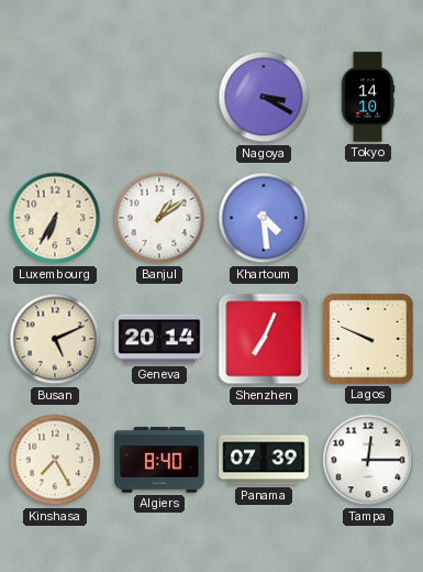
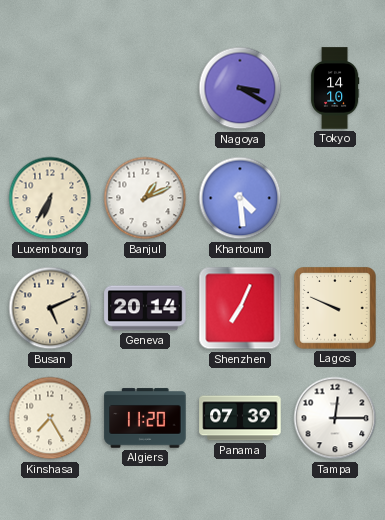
Banjul: 1:09 -> 1:11
Algiers: 8:40 -> 11:20
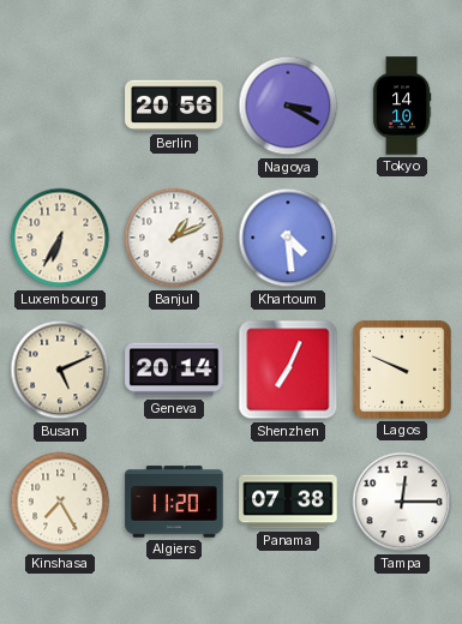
Berlin: none -> 20:56
Panama: 07:39 -> 07:38
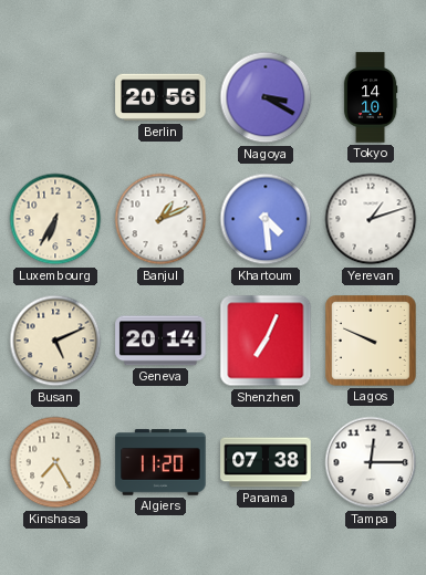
Yerevan: none -> 1:12
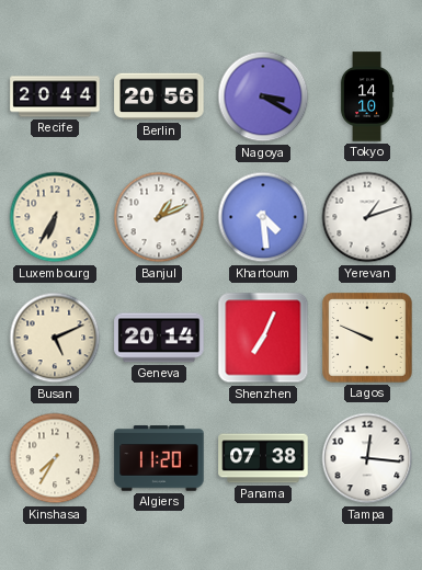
Recife: none -> 20:44
Kinshasa: 7:25 -> 7:35
Tampa: 12:15 -> 12:16
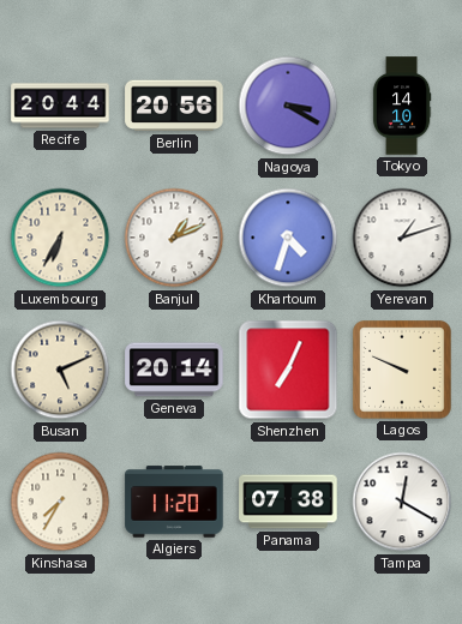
Khartoum: 4:29 -> 4:33
Tampa: 12:16 -> 12:20
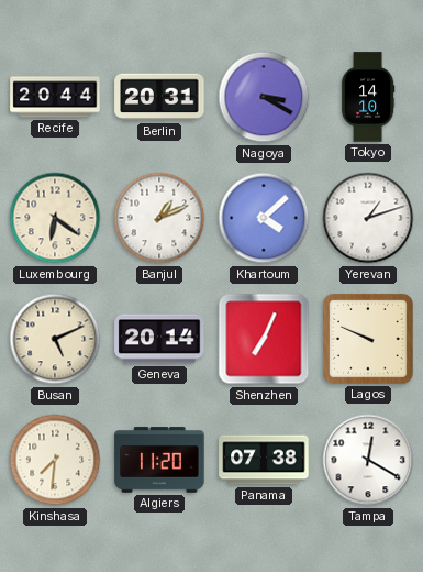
Berlin: 20:56 -> 20:31
Luxembourg: 6:35 -> 6:21
Khartoum: 4:33 -> 4:08
Kinshasa: 7:35 -> 7:31
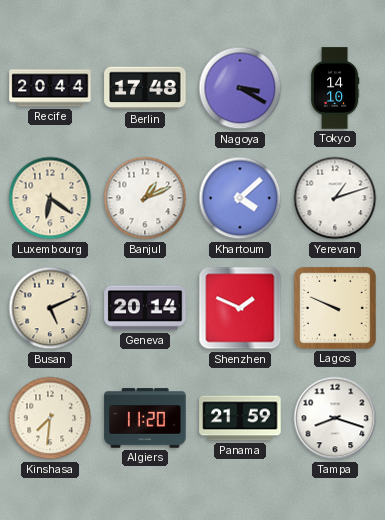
Berlin: 20:31 -> 17:48
Shenzhen: 7:04 -> 1:49
Panama: 07:38 -> 21:59
Tampa: 12:20 -> 8:18
